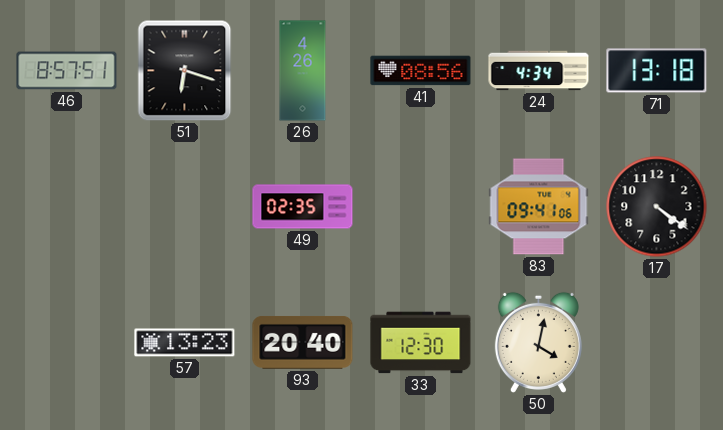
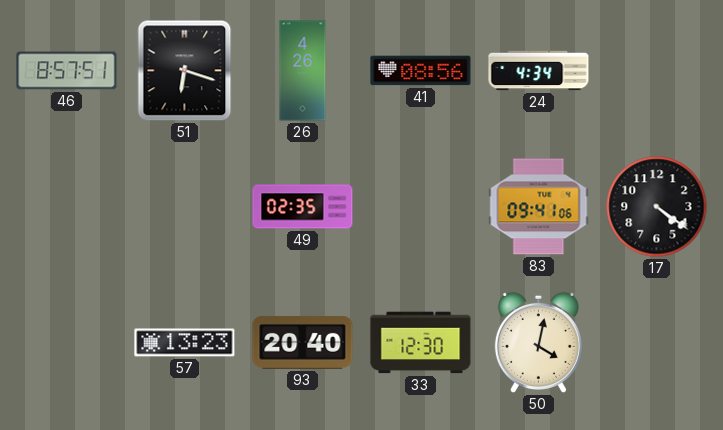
71: 13:18 -> none
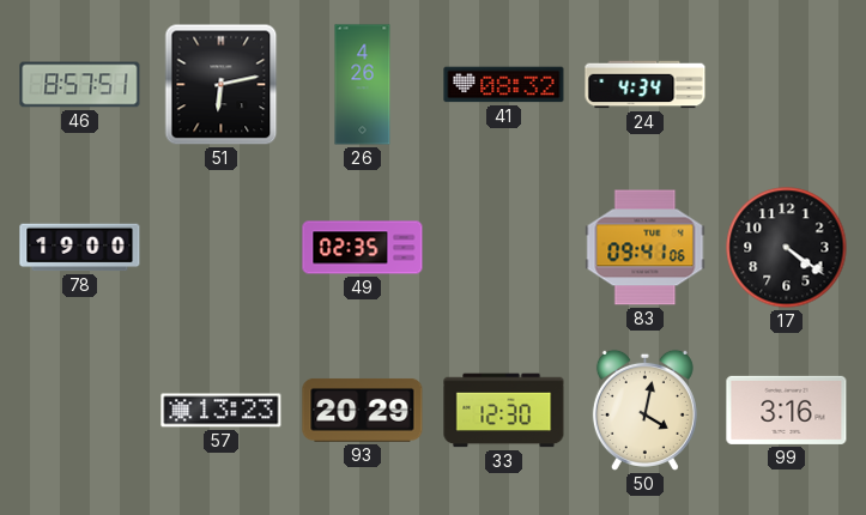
51: 6:18 -> 6:13
41: 08:56 -> 08:32
78: none -> 19:00
93: 20:40 -> 20:29
99: none -> 3:16
